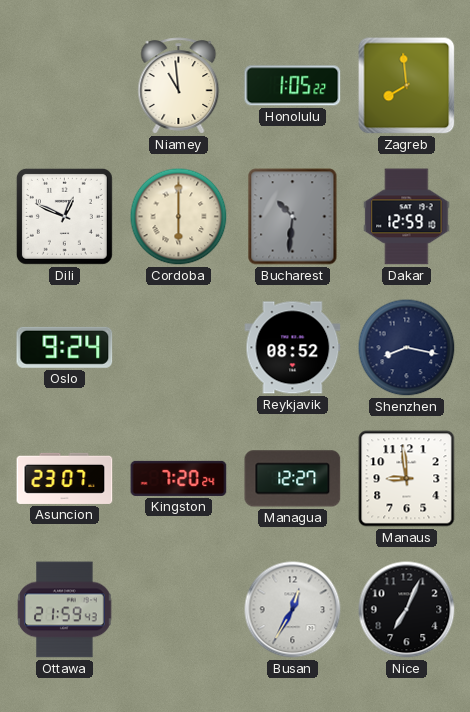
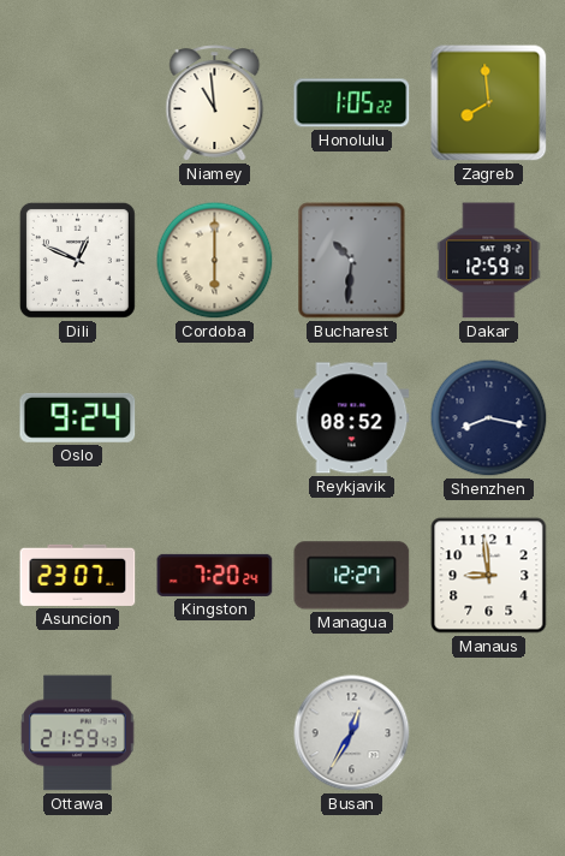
Nice: 7:04 -> none
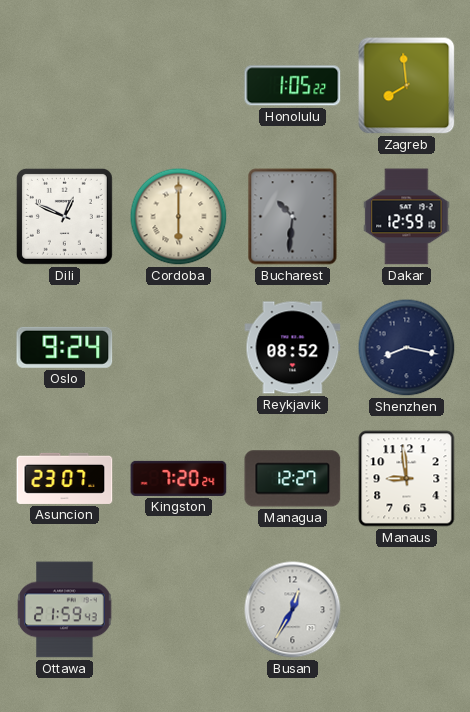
Niamey: 10:59 -> none
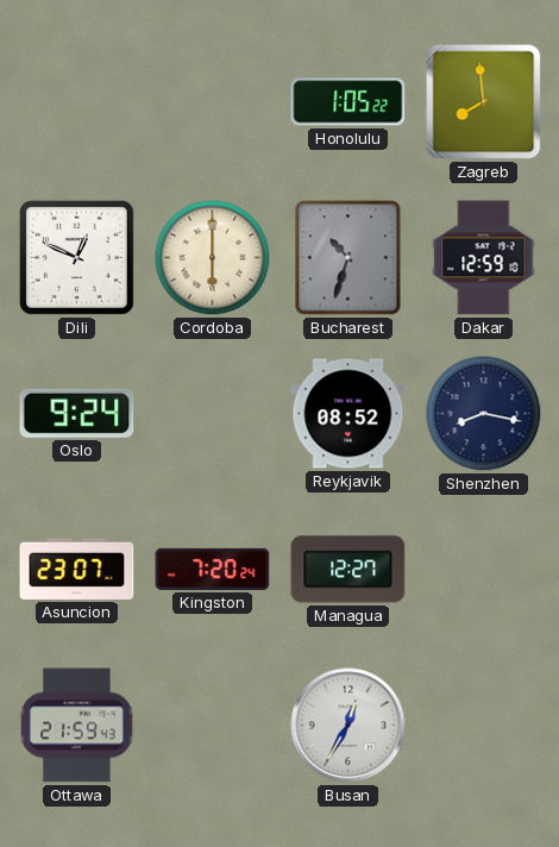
Bucharest: 10:31 -> 10:33
Manaus: 8:59 -> none
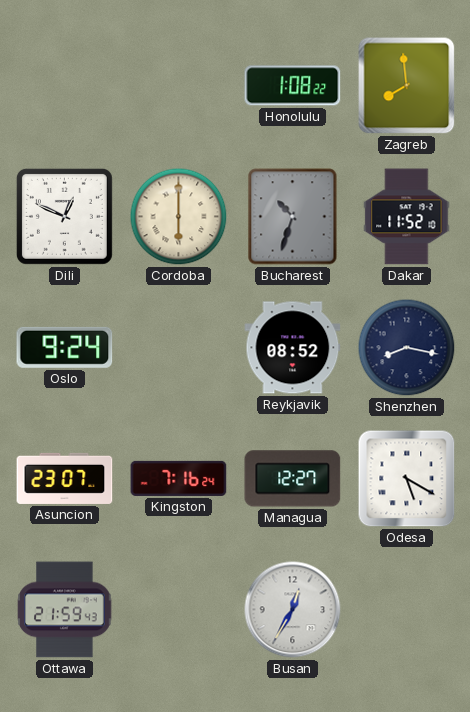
Honolulu: 1:05 -> 1:08
Dakar: 12:59 -> 11:52
Kingston: 7:20 -> 7:16
Odesa: none -> 5:20
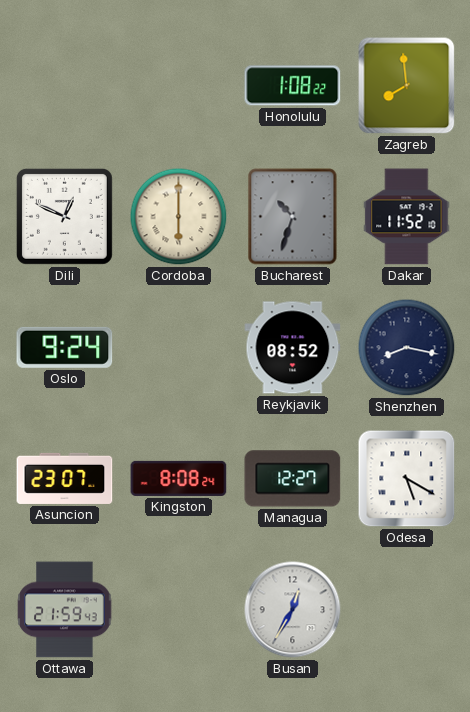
Kingston: 7:16 -> 8:08
